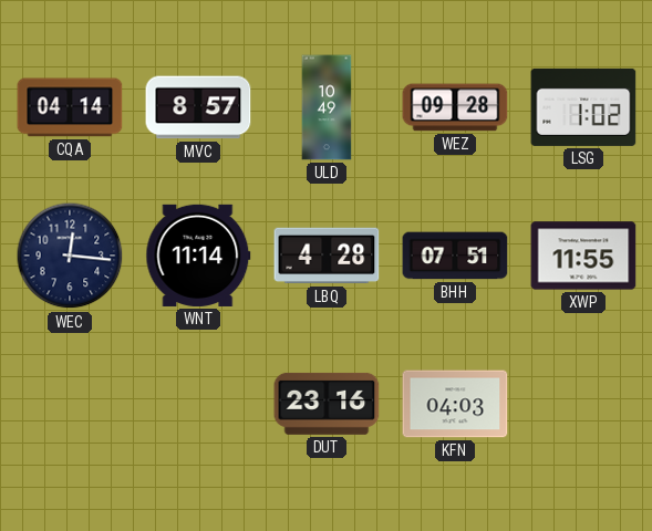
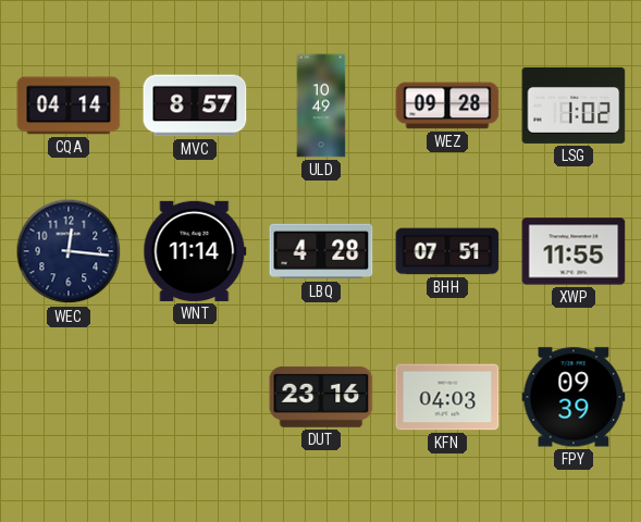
FPY: none -> 09:39
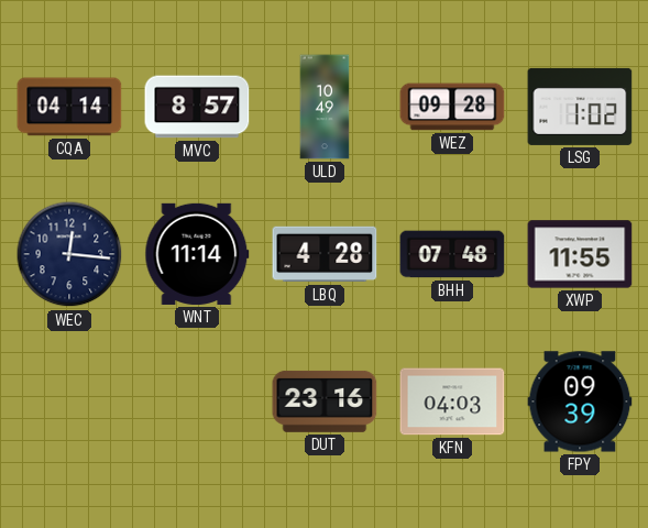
BHH: 07:51 -> 07:48
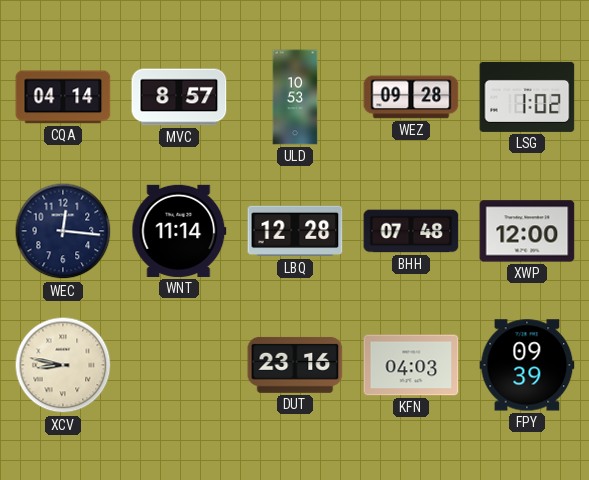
ULD: 10:49 -> 10:53
LBQ: 4:28 -> 12:28
XWP: 11:55 -> 12:00
XCV: none -> 8:47
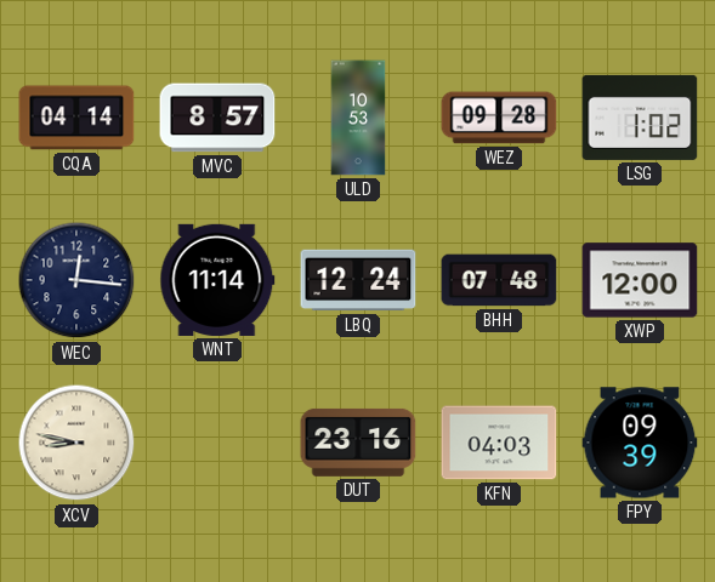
LBQ: 12:28 -> 12:24
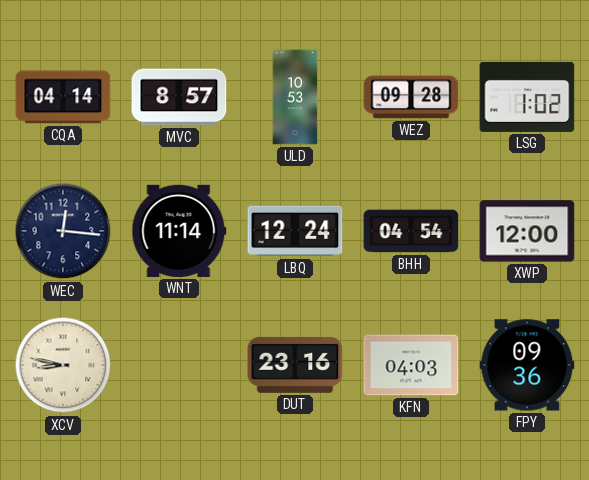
BHH: 07:48 -> 04:54
FPY: 09:39 -> 09:36
